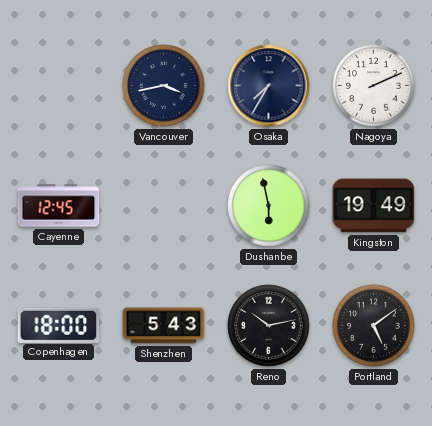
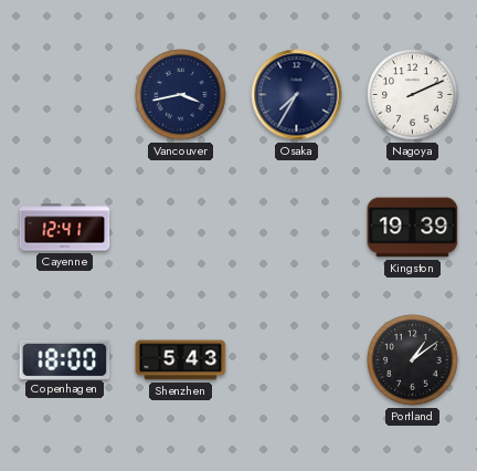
Cayenne: 12:45 -> 12:41
Dushanbe: 5:58 -> none
Kingston: 19:49 -> 19:39
Reno: 10:13 -> none
Portland: 5:09 -> 1:09
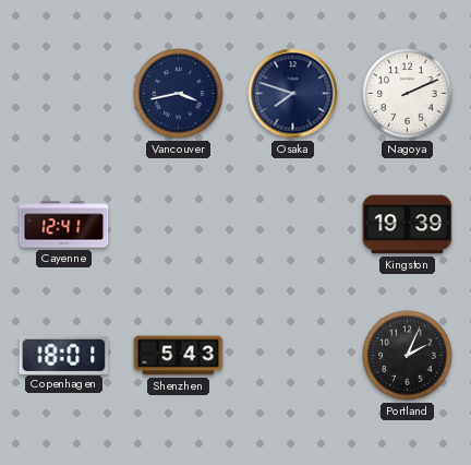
Osaka: 7:35 -> 7:48
Copenhagen: 18:00 -> 18:01
Portland: 1:09 -> 2:04
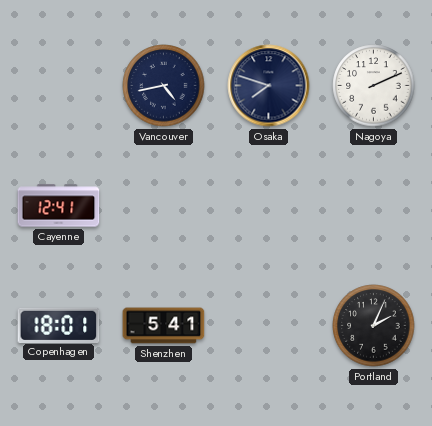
Vancouver: 3:43 -> 4:43
Kingston: 19:39 -> none
Shenzhen: 5:43 -> 5:41
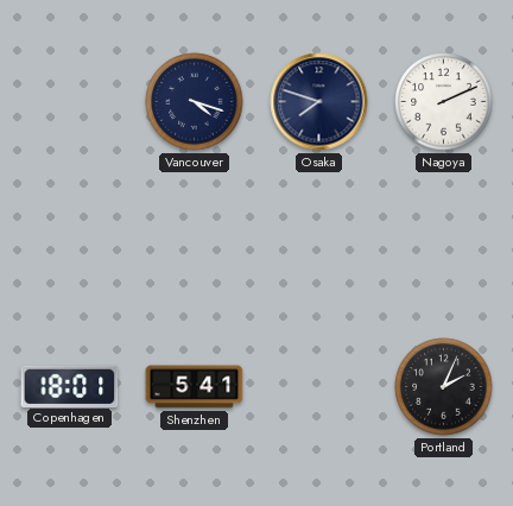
Vancouver: 4:43 -> 4:18
Cayenne: 12:41 -> none
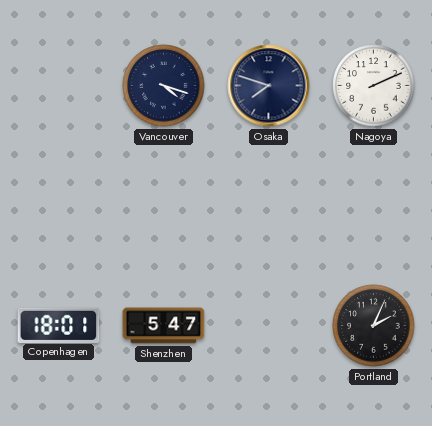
Shenzhen: 5:41 -> 5:47
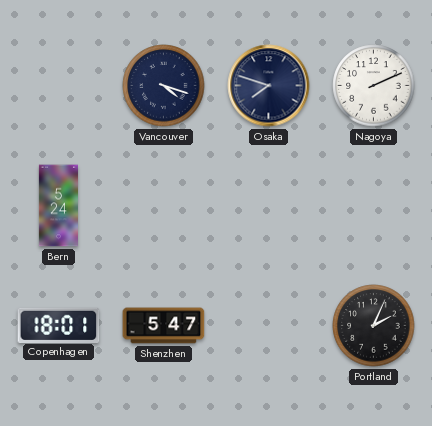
Bern: none -> 5:24
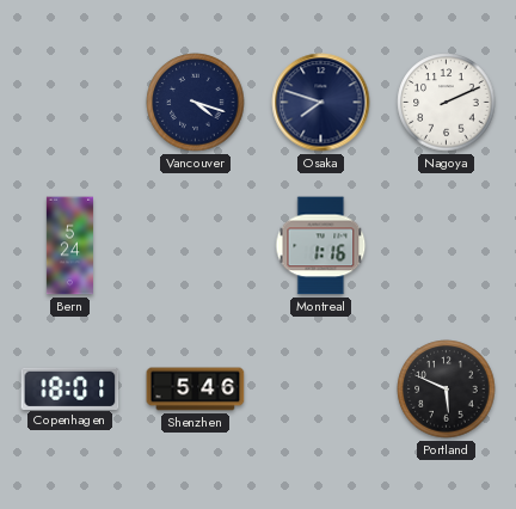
Montreal: none -> 1:16
Shenzhen: 5:47 -> 5:46
Portland: 2:04 -> 5:49
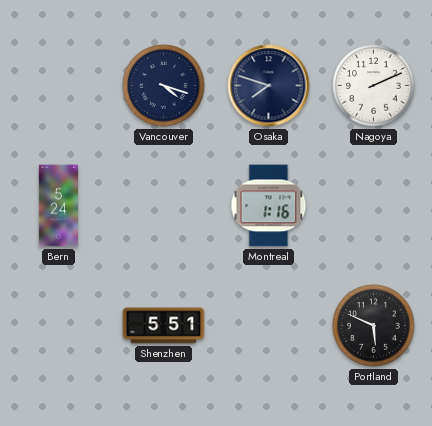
Copenhagen: 18:01 -> none
Shenzhen: 5:46 -> 5:51
